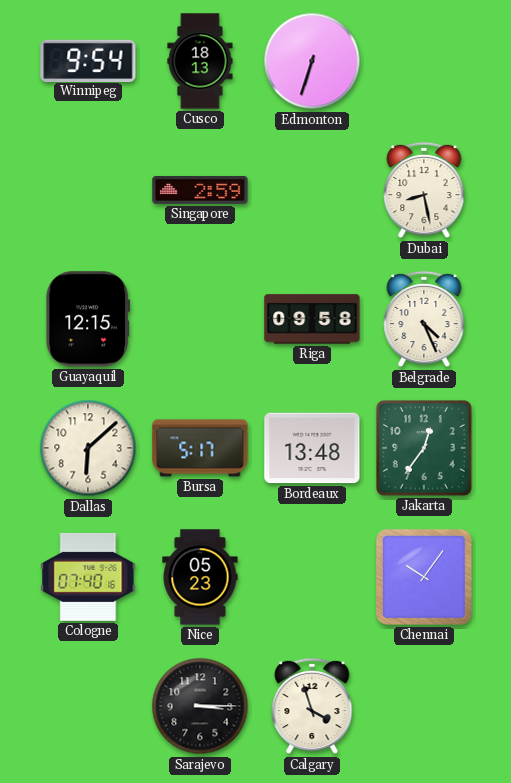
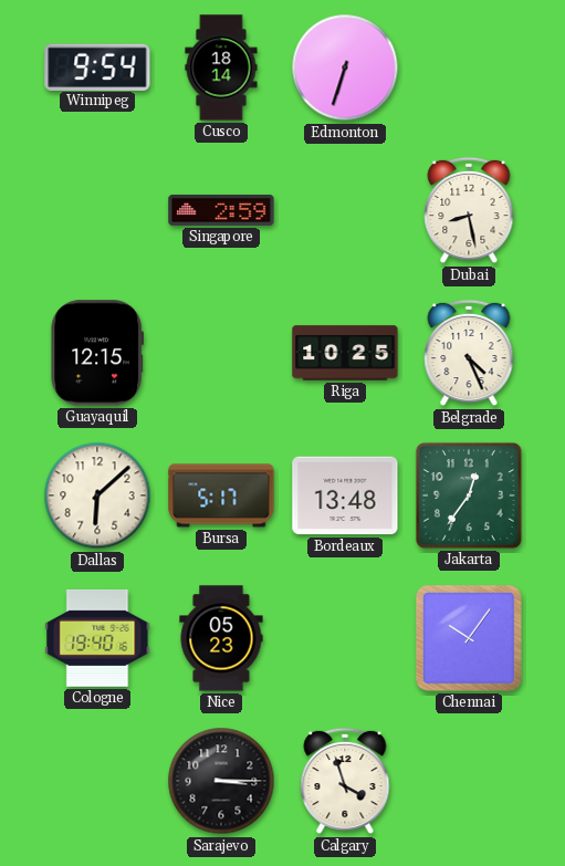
Cusco: 18:13 -> 18:14
Riga: 09:58 -> 10:25
Cologne: 07:40 -> 19:40
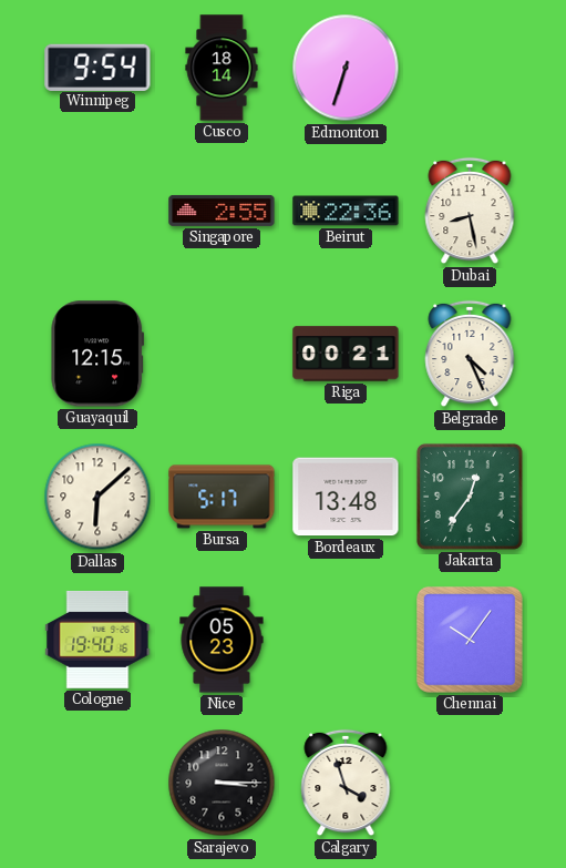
Singapore: 2:59 -> 2:55
Beirut: none -> 22:36
Riga: 10:25 -> 00:21
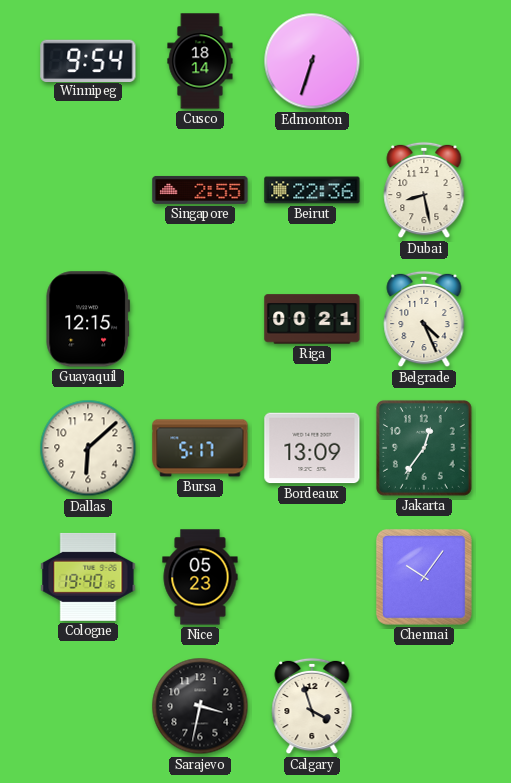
Bordeaux: 13:48 -> 13:09
Sarajevo: 3:15 -> 3:32
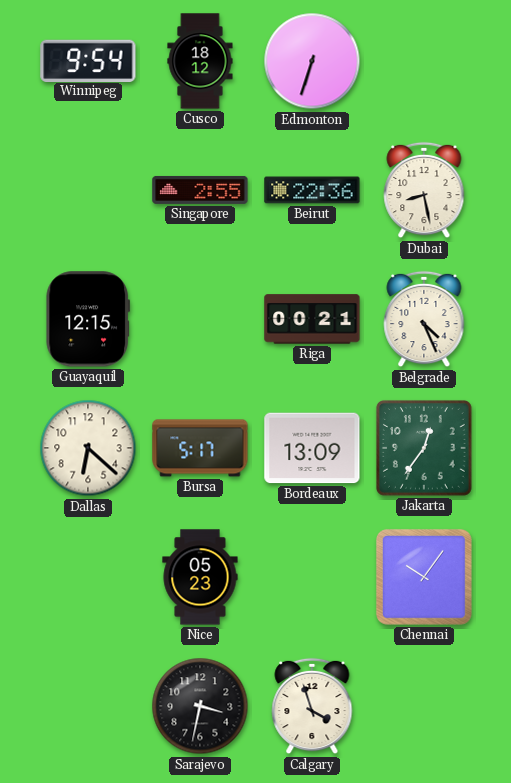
Cusco: 18:14 -> 18:12
Dallas: 6:08 -> 6:22
Cologne: 19:40 -> none
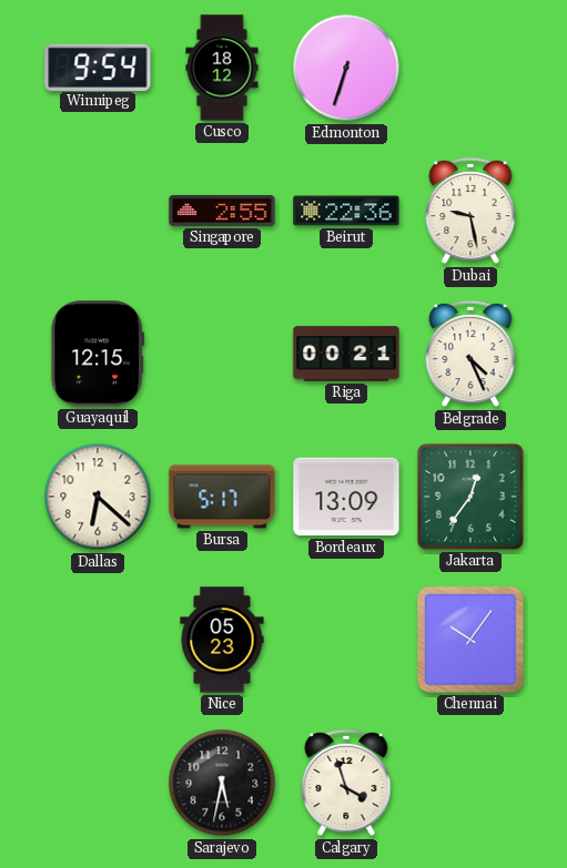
Dubai: 8:28 -> 9:28
Sarajevo: 3:32 -> 5:32
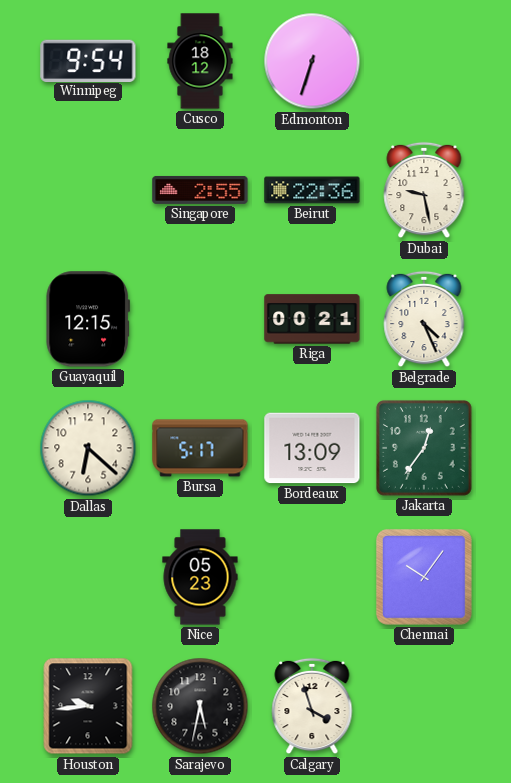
Houston: none -> 9:44
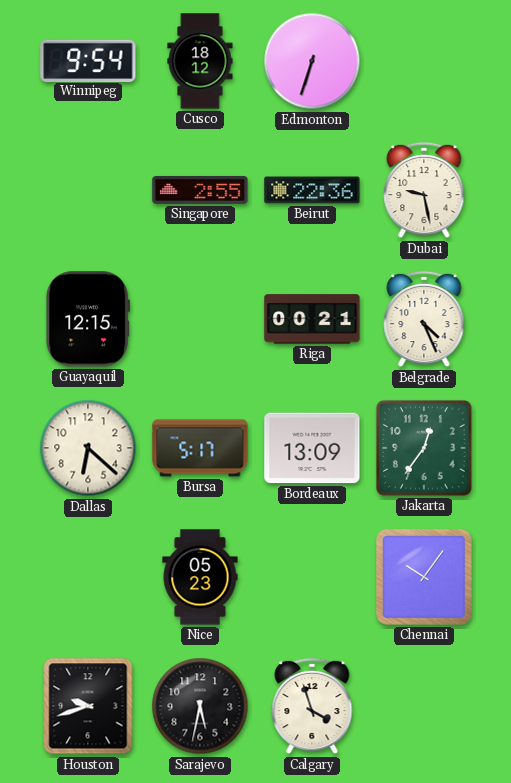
Houston: 9:44 -> 9:42
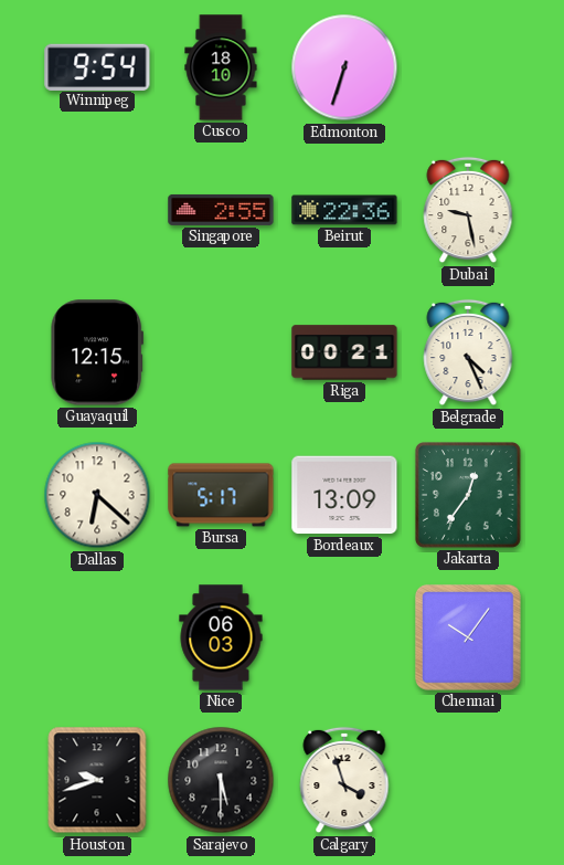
Cusco: 18:12 -> 18:10
Nice: 05:23 -> 06:03
Sarajevo: 5:32 -> 5:30
